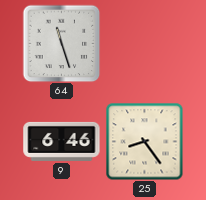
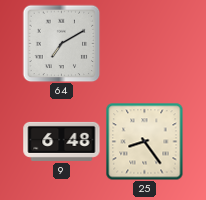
64: 11:27 -> 7:10
9: 6:46 -> 6:48
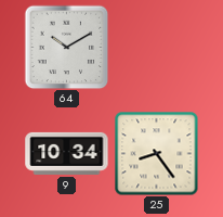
64: 7:10 -> 10:10
9: 6:48 -> 10:34
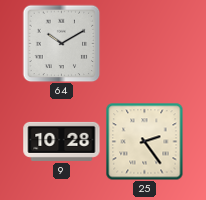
9: 10:34 -> 10:28
25: 8:24 -> 2:24
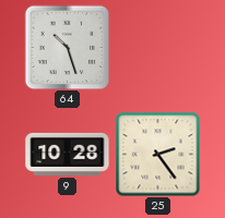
64: 10:10 -> 10:27
